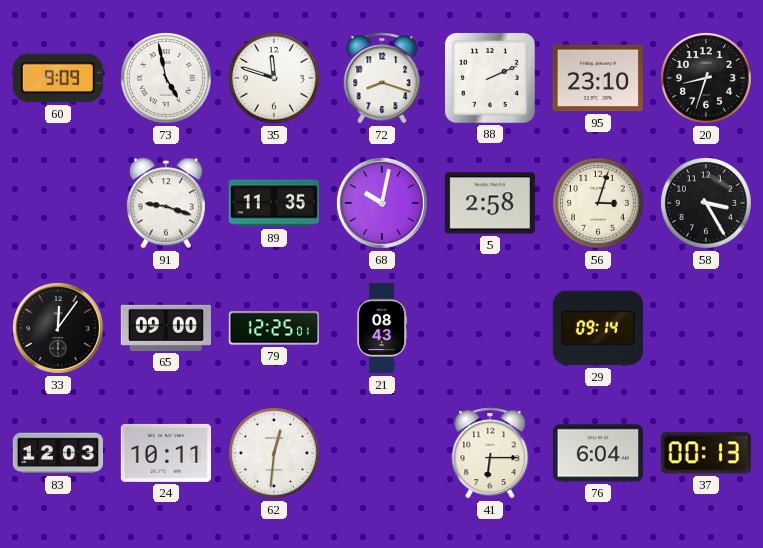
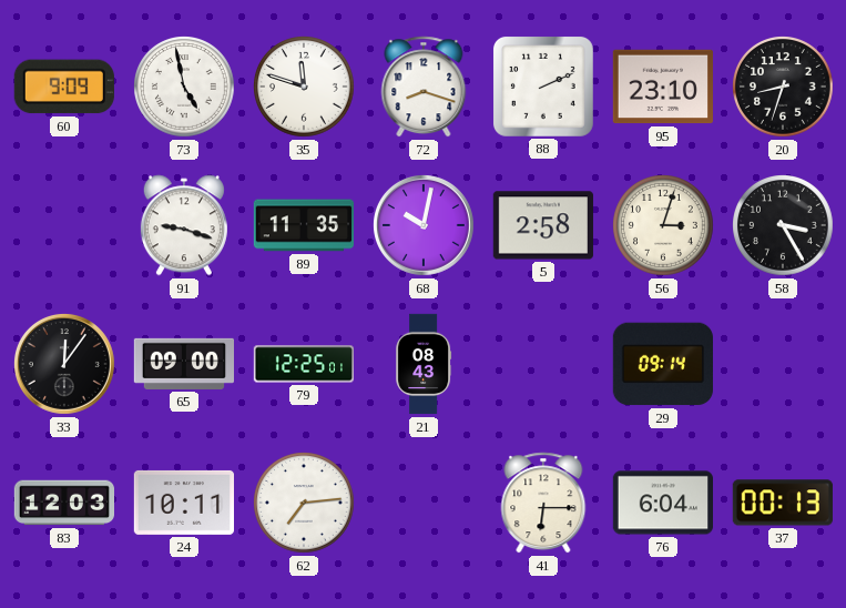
62: 12:31 -> 7:14
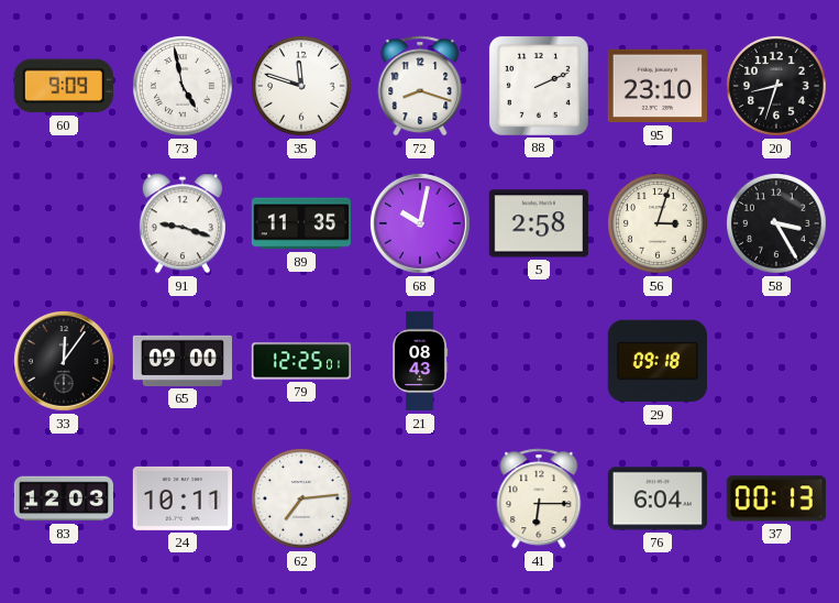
29: 09:14 -> 09:18
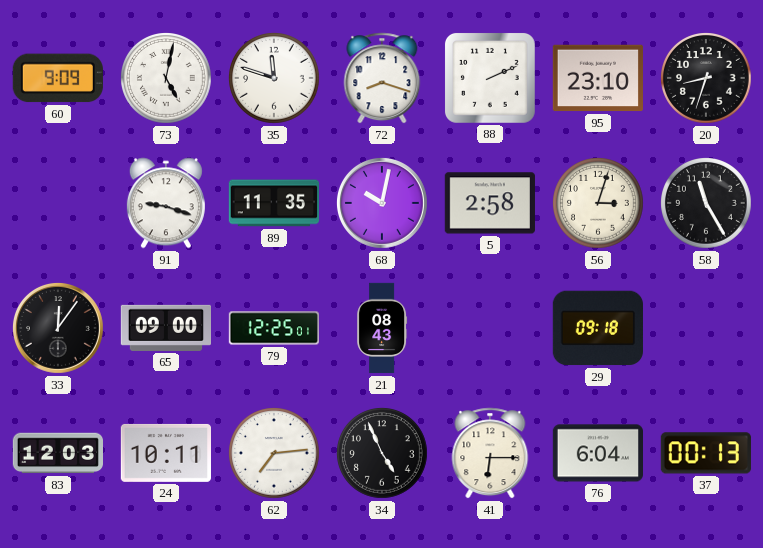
73: 4:58 -> 5:02
58: 3:25 -> 11:25
34: none -> 4:56
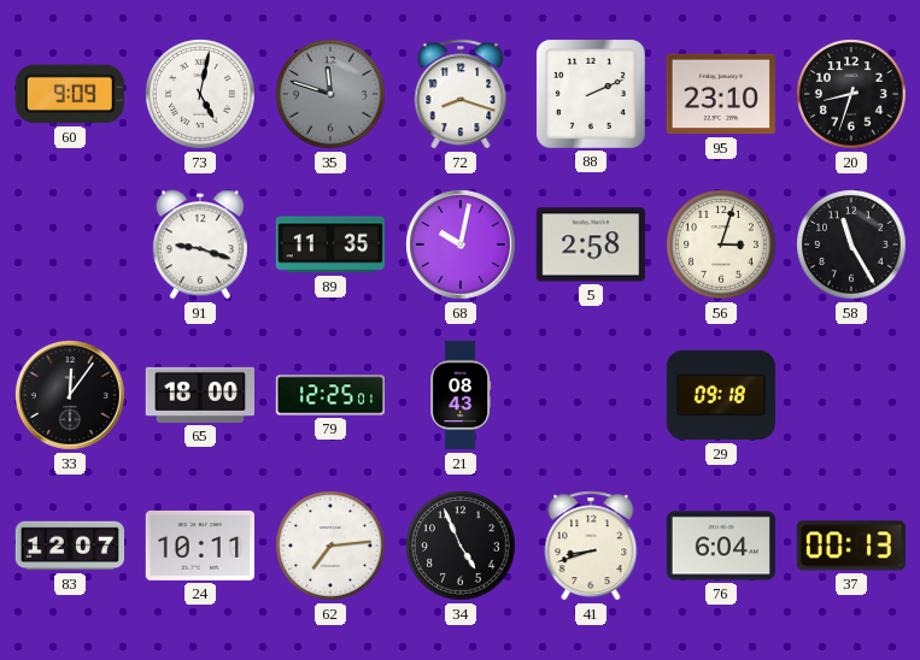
35 dial: white -> grey
65: 09:00 -> 18:00
83: 12:03 -> 12:07
41: 6:15 -> 8:42
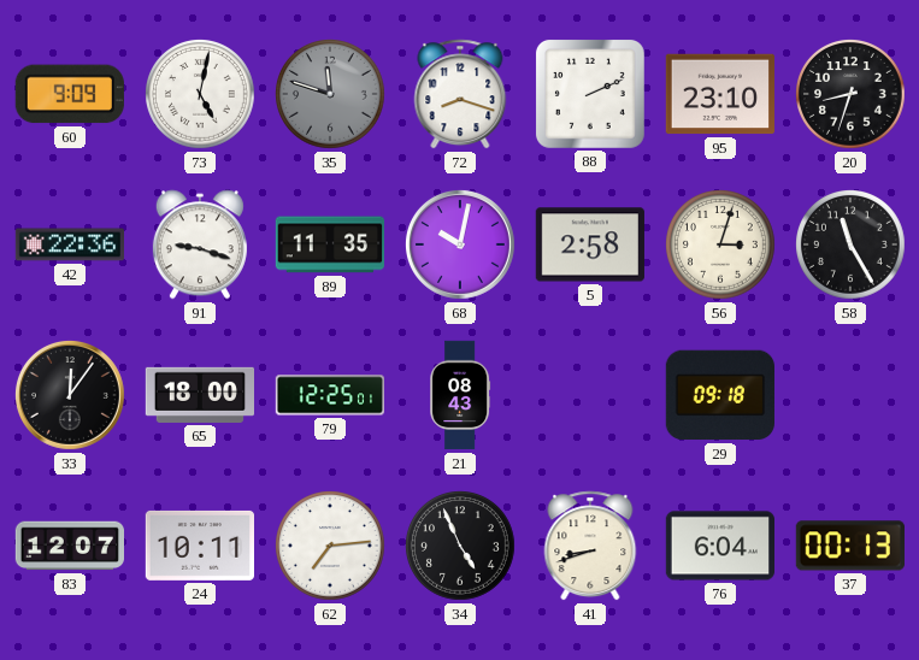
42: none -> 22:36
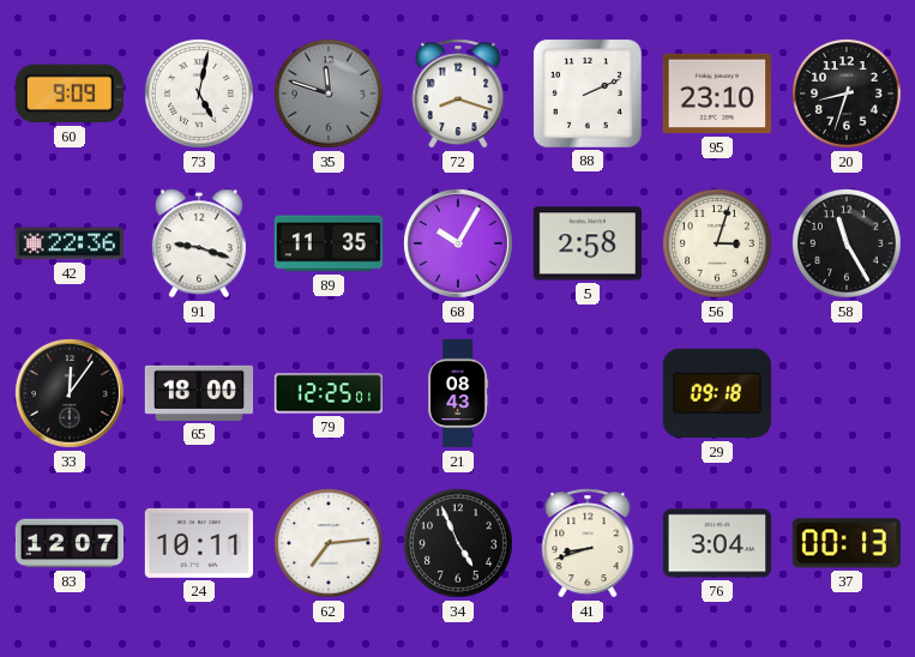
68: 10:02 -> 10:05
76: 6:04 -> 3:04
